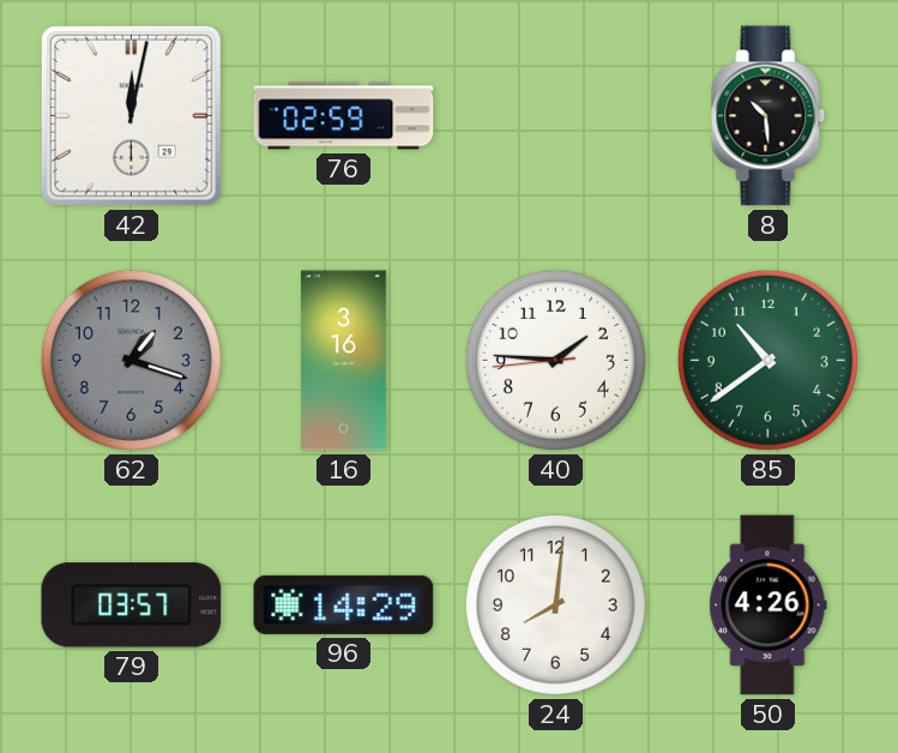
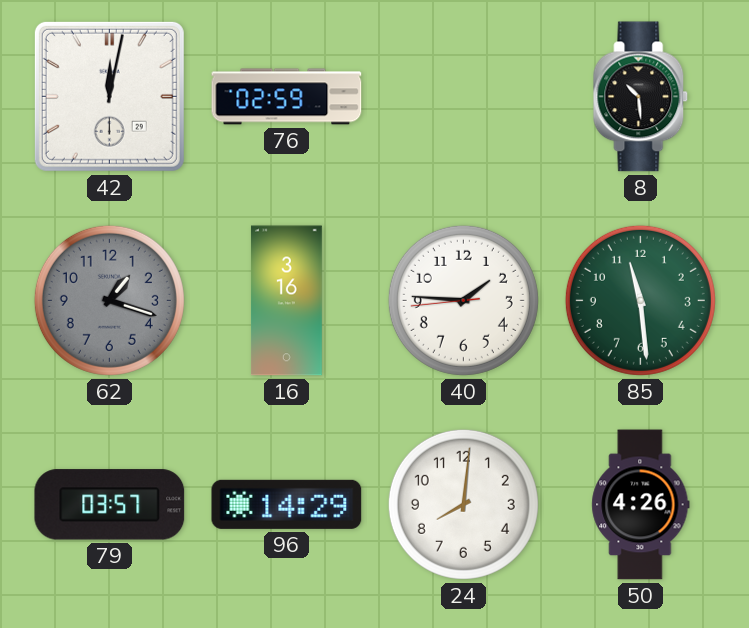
85: 10:39 -> 11:29
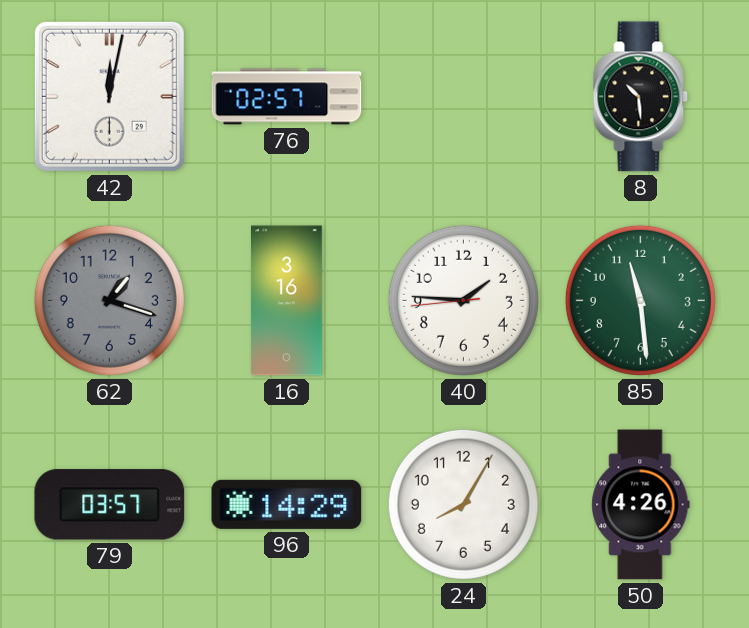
76: 02:59 -> 02:57
24: 8:01 -> 8:05
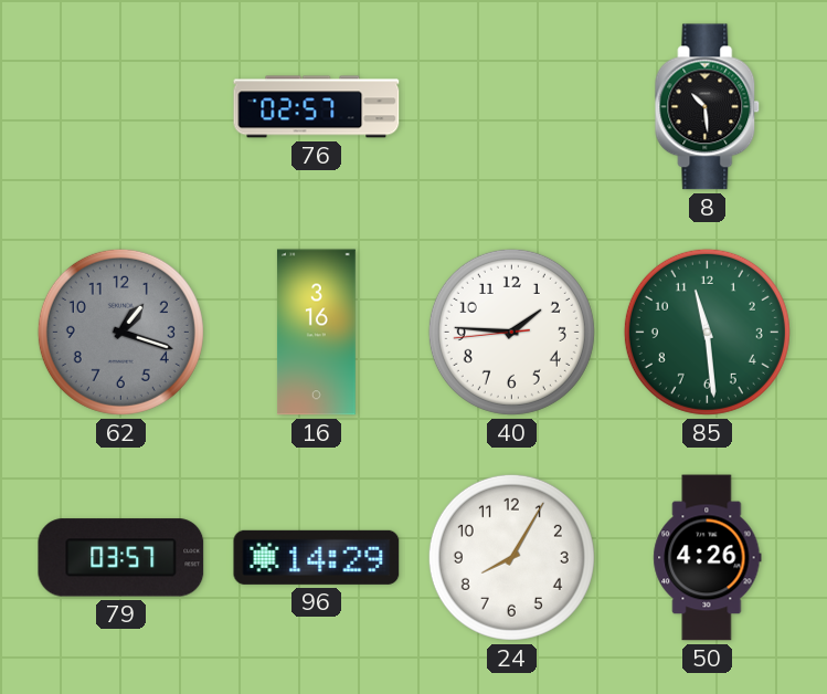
42: 12:02 -> none
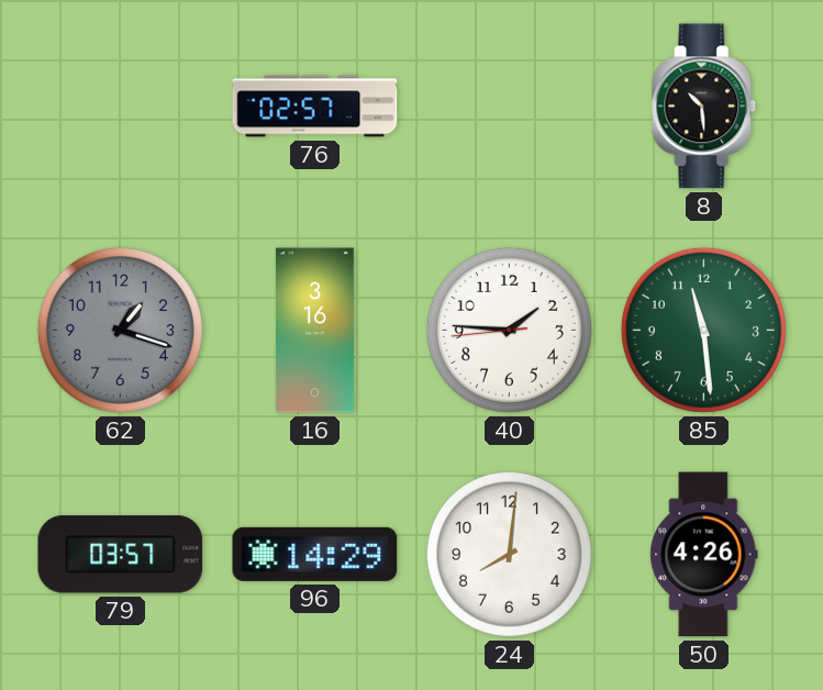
24: 8:05 -> 8:01
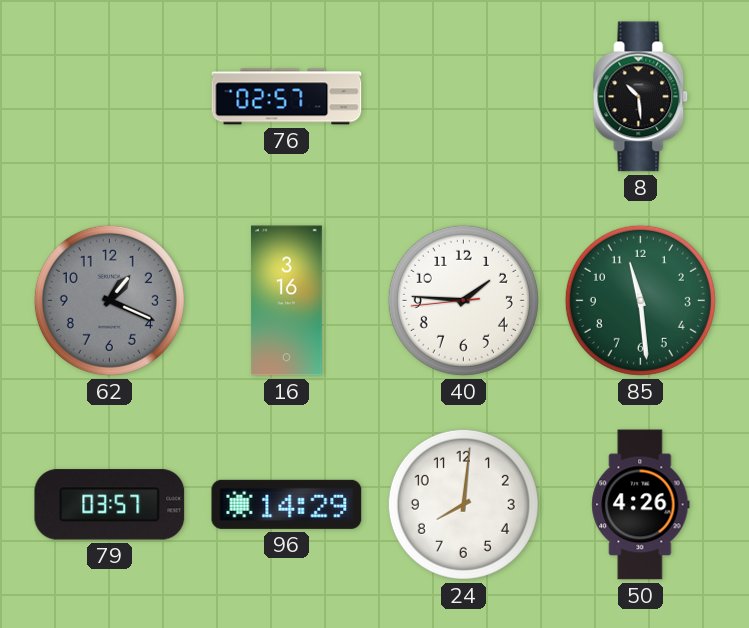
62: 1:18 -> 1:19
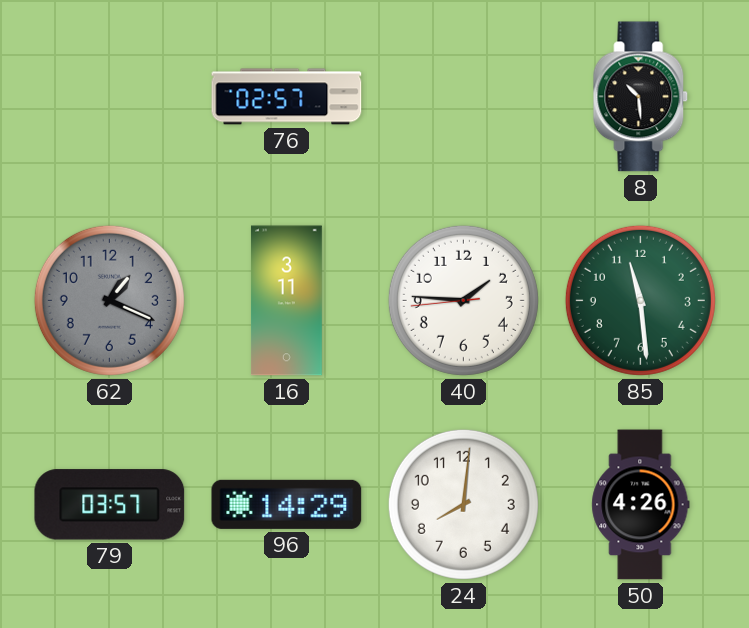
16: 3:16 -> 3:11
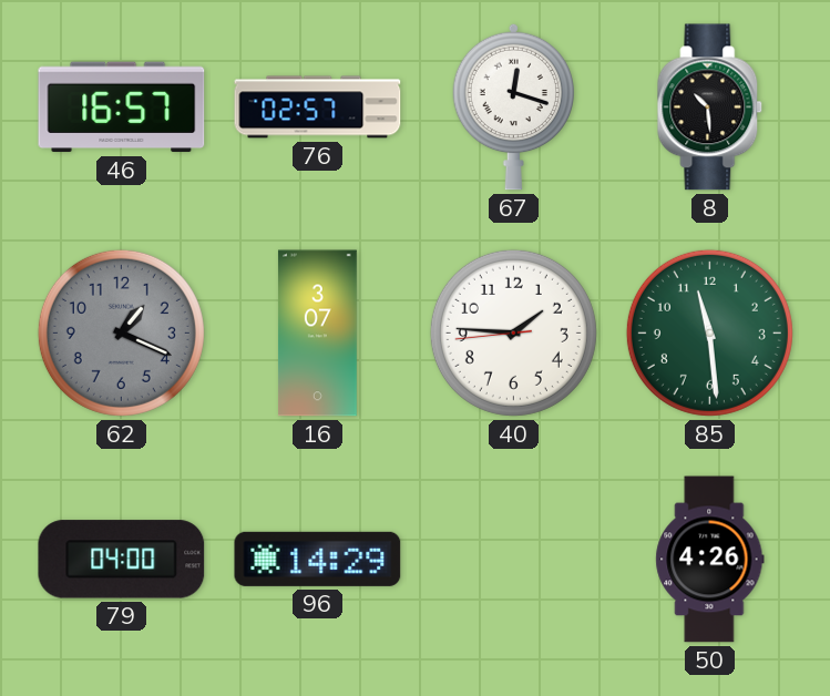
46: none -> 16:57
67: none -> 12:18
16: 3:11 -> 3:07
79: 03:57 -> 04:00
24: 8:01 -> none
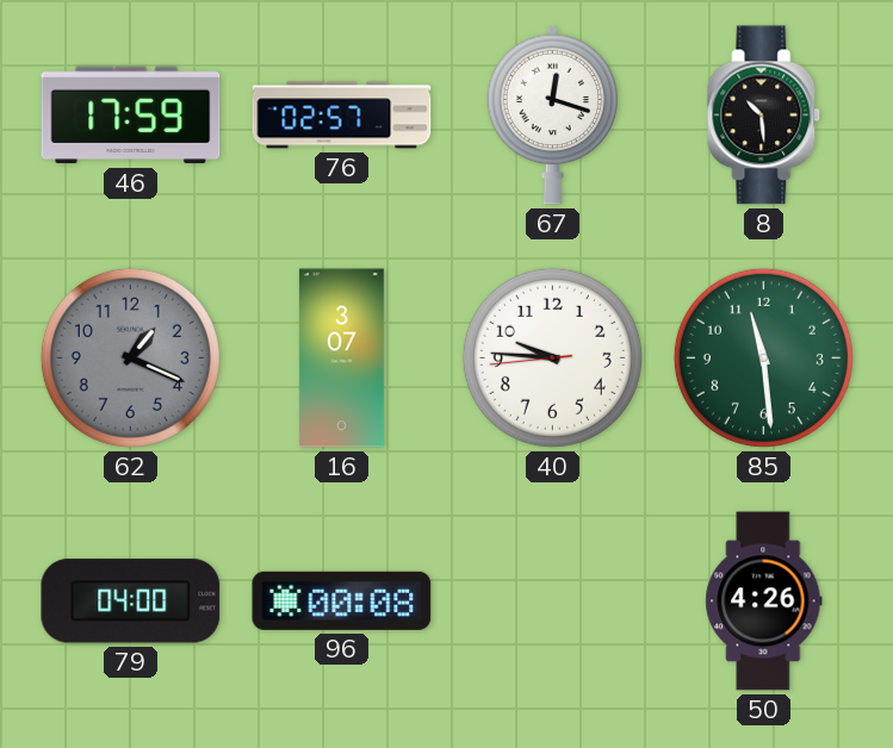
46: 16:57 -> 17:59
40: 1:45 -> 9:45
96: 14:29 -> 00:08
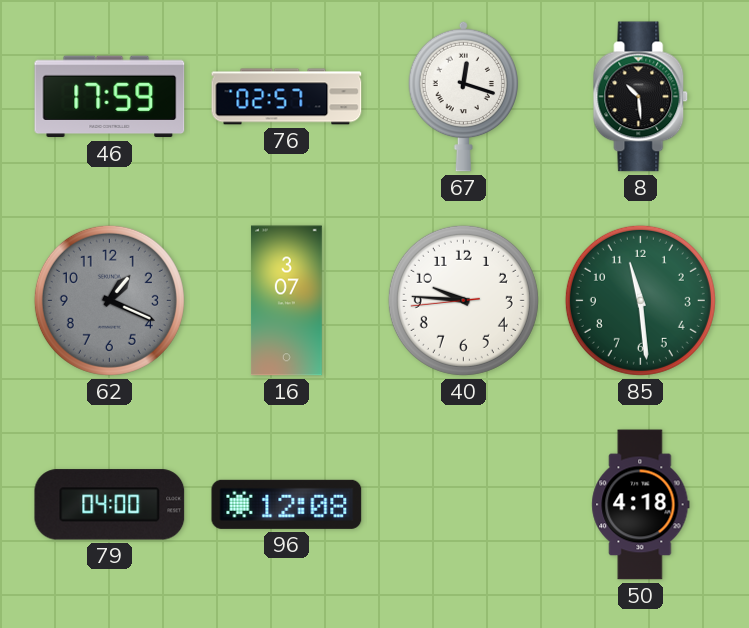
96: 00:08 -> 12:08
50: 4:26 -> 4:18
